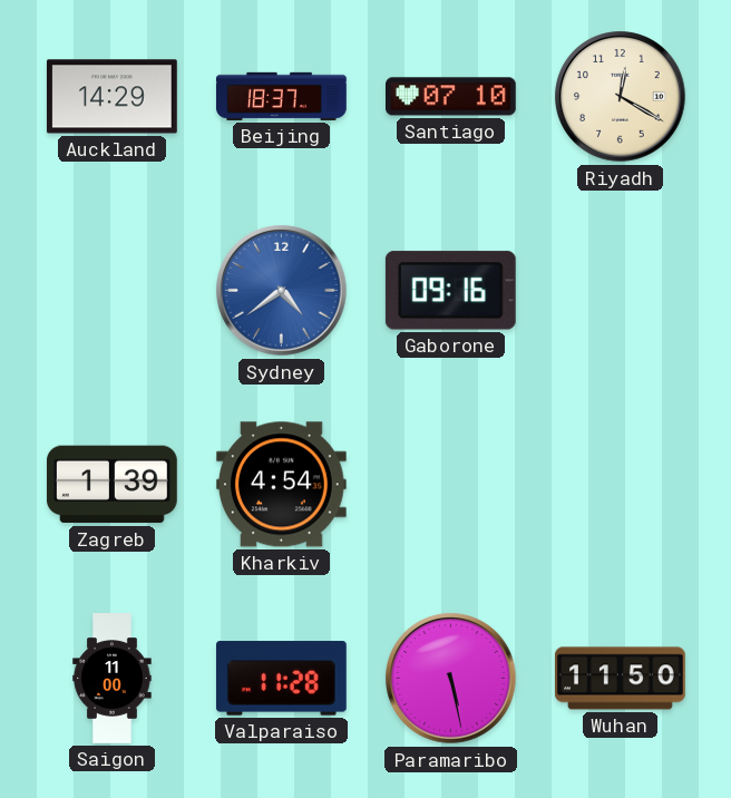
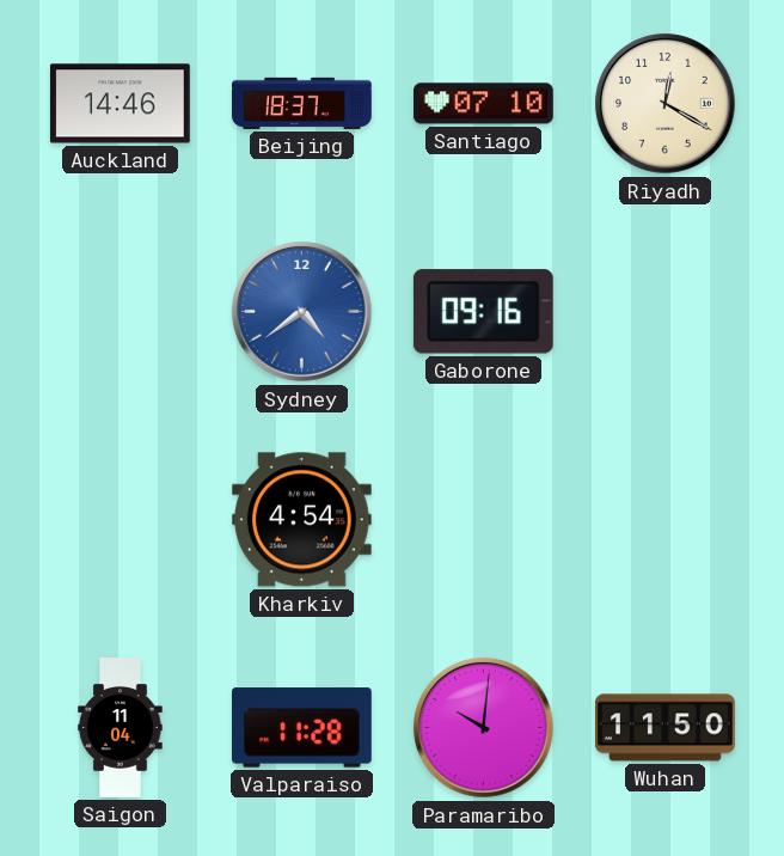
Auckland: 14:29 -> 14:46
Zagreb: 1:39 -> none
Saigon: 11:00 -> 11:04
Paramaribo: 5:28 -> 10:01
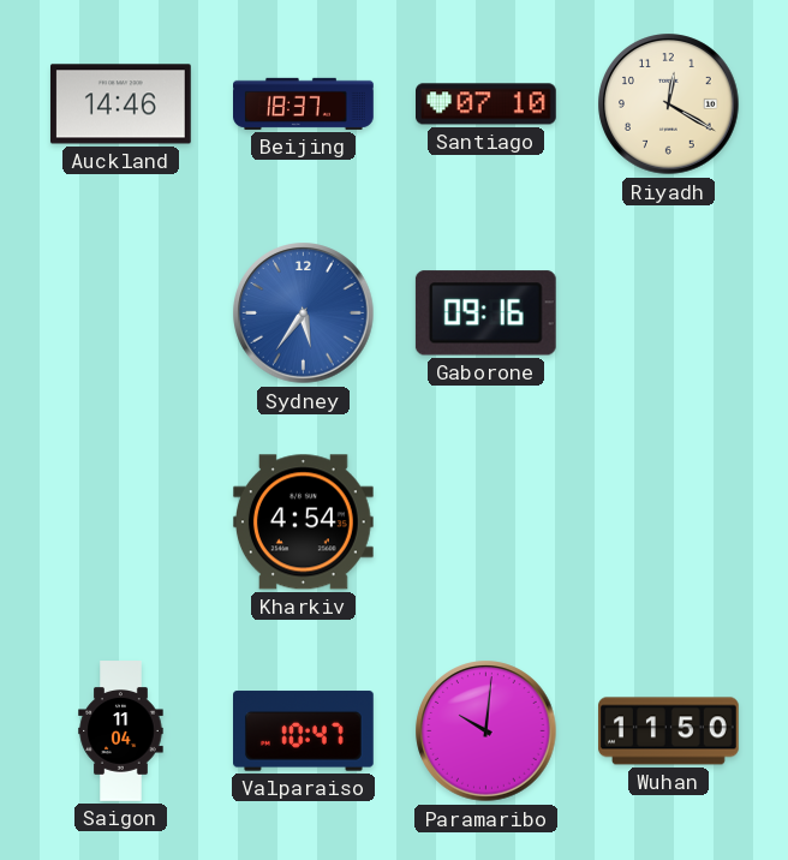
Sydney: 4:39 -> 5:36
Valparaiso: 11:28 -> 10:47
